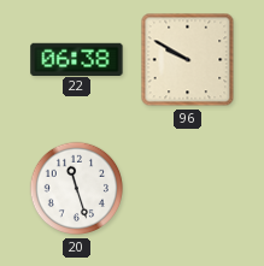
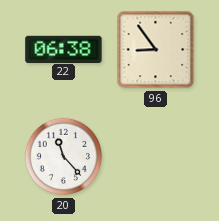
96: 9:50 -> 8:54
20: 11:27 -> 11:23
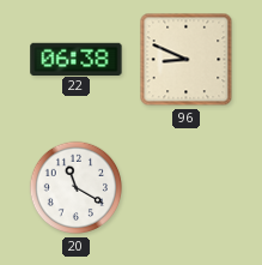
96: 8:54 -> 8:49
20: 11:23 -> 11:20
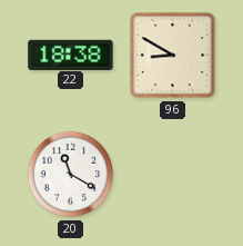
22: 06:38 -> 18:38
96: 8:49 -> 8:50
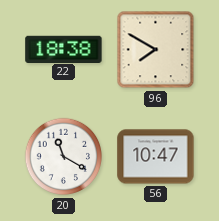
96: 8:50 -> 7:50
56: none -> 10:47
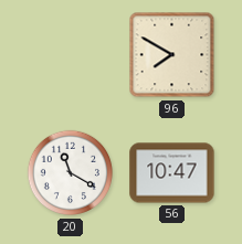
22: 18:38 -> none
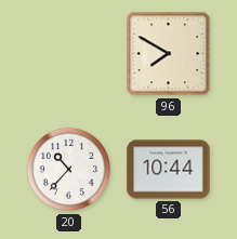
20: 11:20 -> 10:37
56: 10:47 -> 10:44
